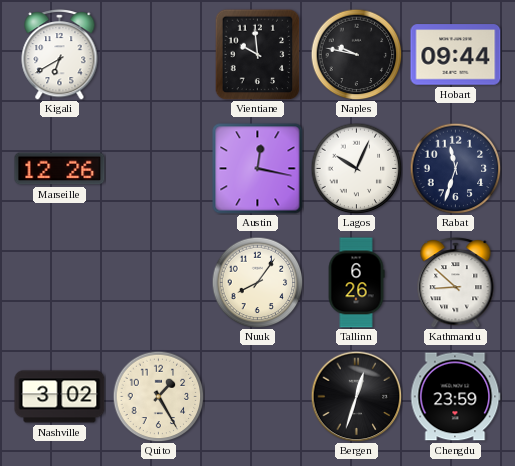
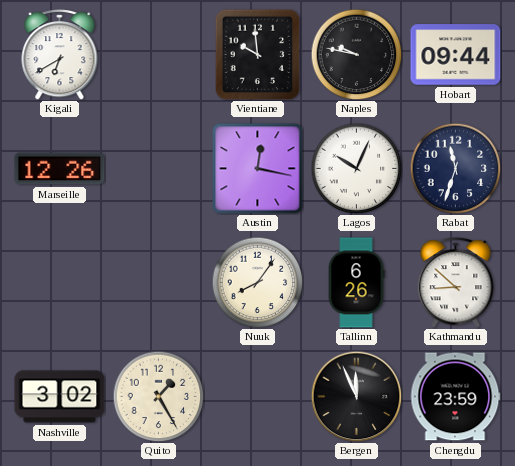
Bergen: 12:33 -> 11:56
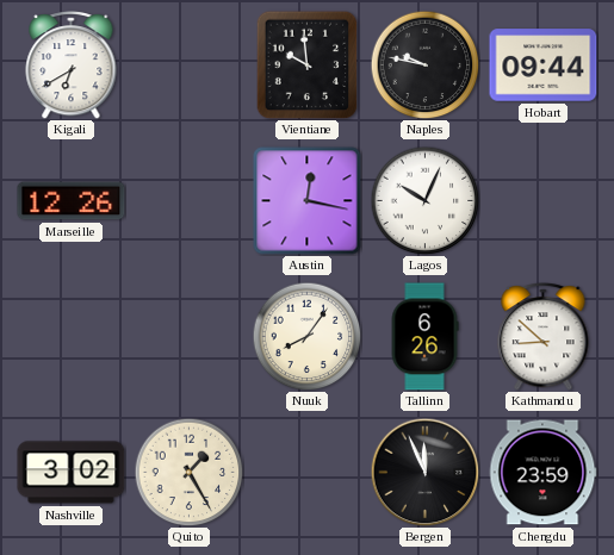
Rabat: 11:33 -> none
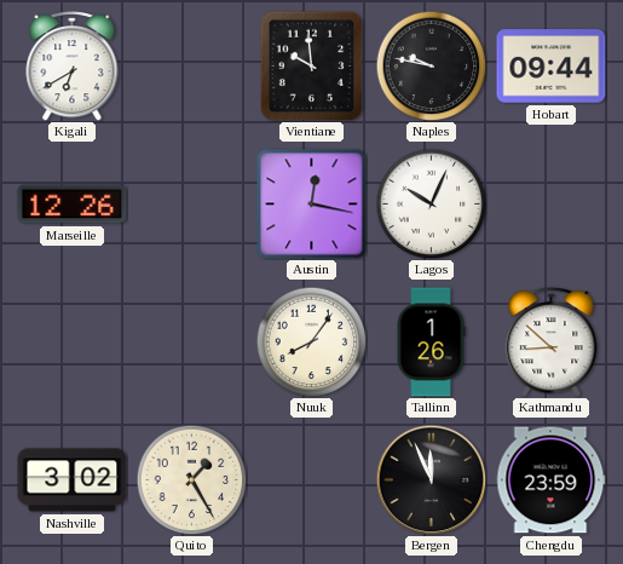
Tallinn: 6:26 -> 1:26
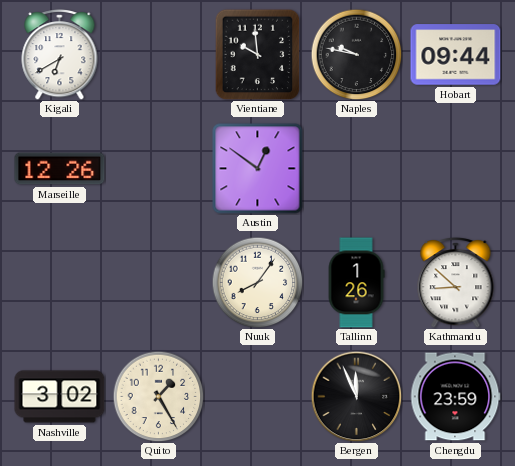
Austin: 12:17 -> 12:51
Lagos: 10:04 -> none
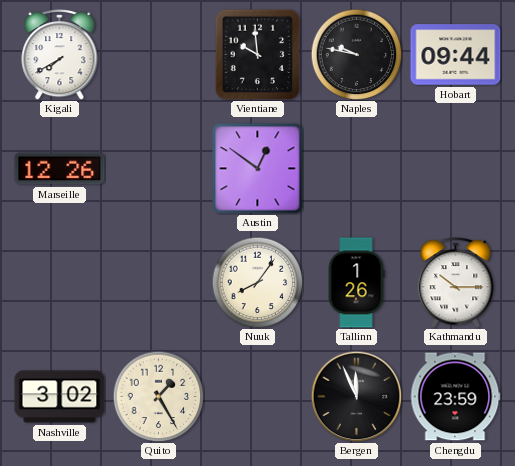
Kigali: 6:40 -> 7:40
Kathmandu: 8:52 -> 10:15
